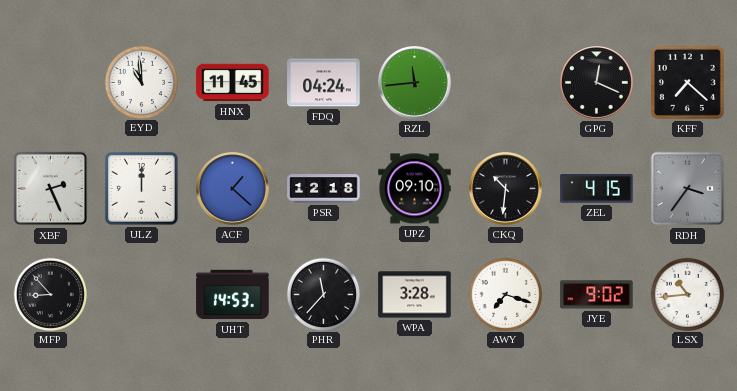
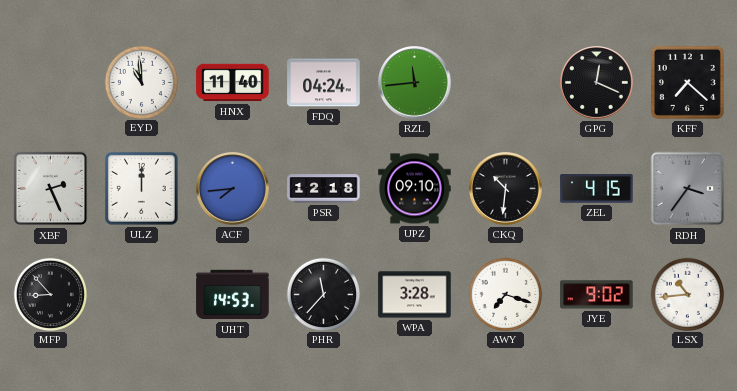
HNX: 11:45 -> 11:40
ACF: 1:22 -> 7:44
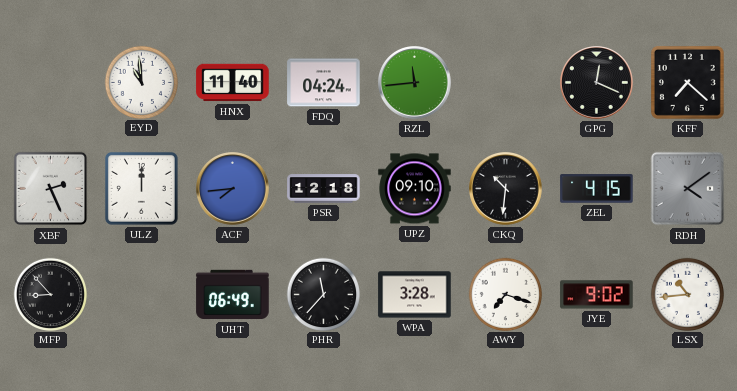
RDH: 3:36 -> 4:09
UHT: 14:53 -> 06:49
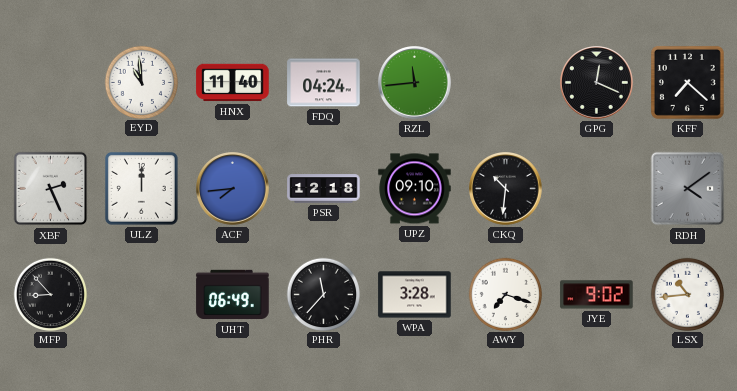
ZEL: 4:15 -> none
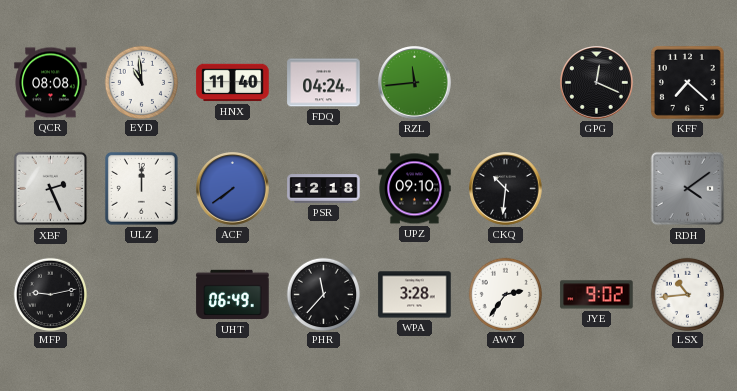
QCR: none -> 08:08
ACF: 7:44 -> 7:39
MFP: 8:53 -> 9:13
AWY: 7:18 -> 2:36
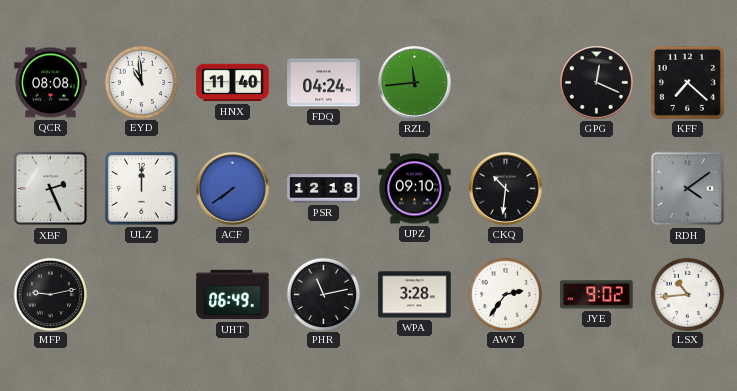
PHR: 11:37 -> 11:13
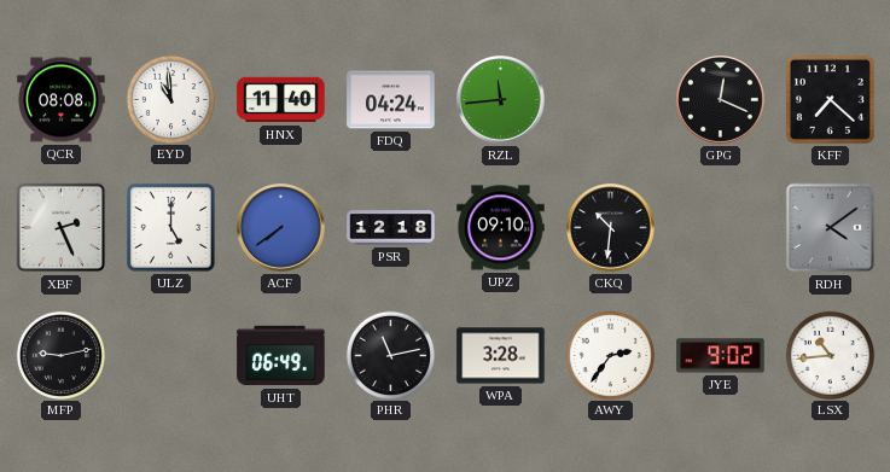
ULZ: 12:00 -> 5:00
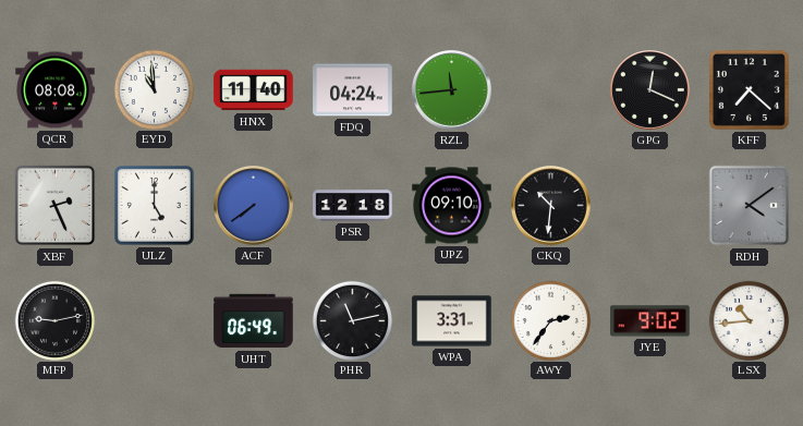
WPA: 3:28 -> 3:31
